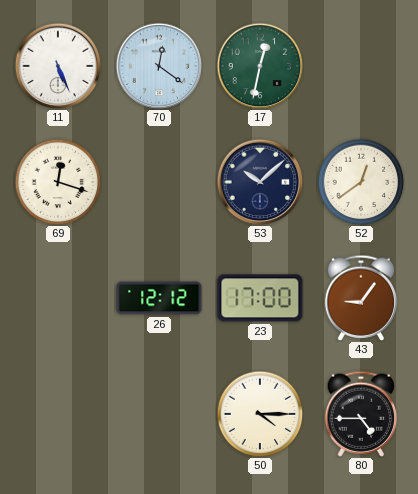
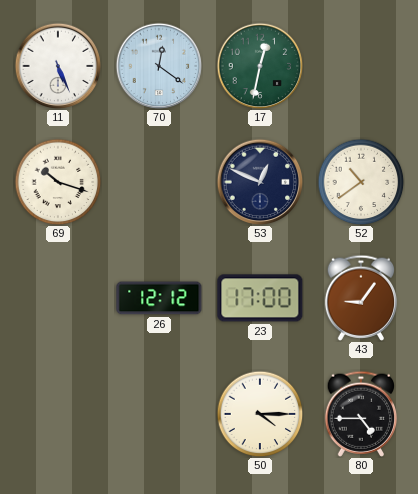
69: 12:18 -> 10:18
53: 10:08 -> 12:49
52: 12:39 -> 10:39
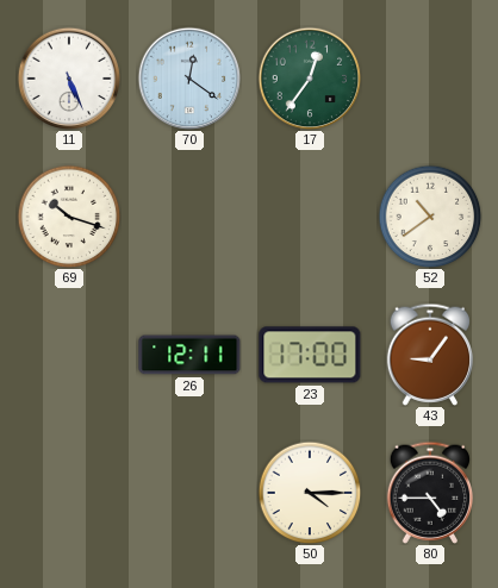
17: 12:32 -> 12:36
53: 12:49 -> none
26: 12:12 -> 12:11
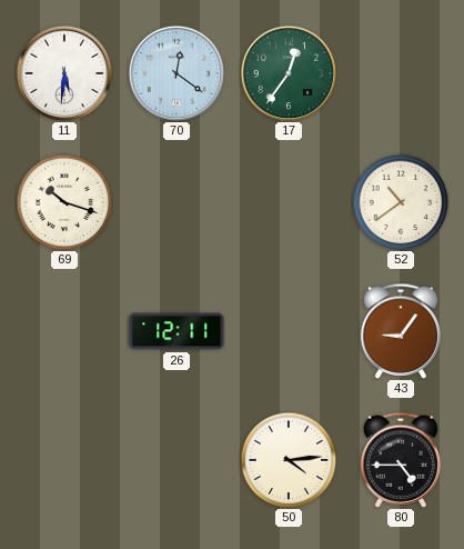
11: 5:26 -> 5:31
23: 17:00 -> none
50: 4:15 -> 4:14
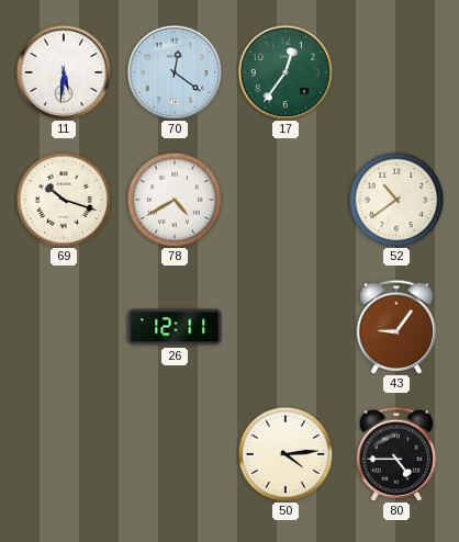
78: none -> 4:40
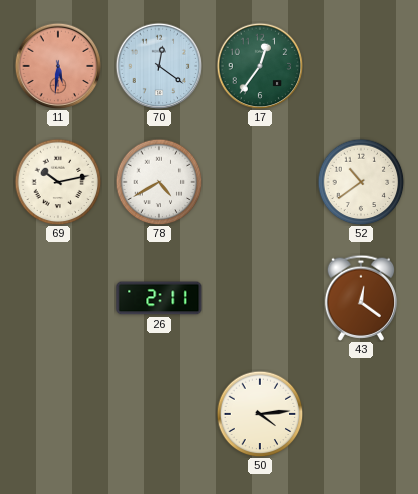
11 dial: white -> salmon
69: 10:18 -> 10:13
26: 12:11 -> 2:11
43: 9:06 -> 12:21
80: 4:45 -> none
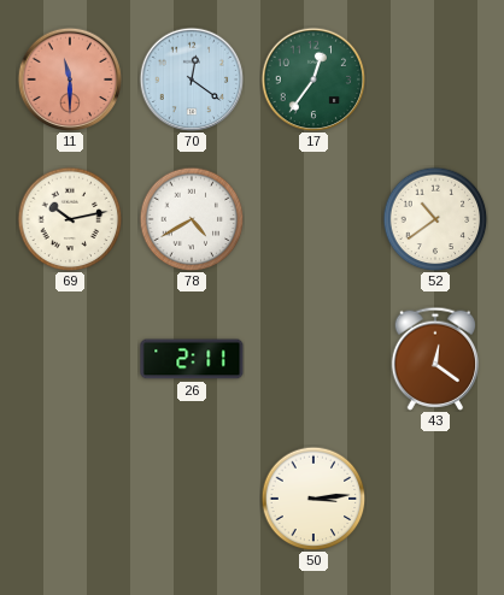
11: 5:31 -> 11:30
50: 4:14 -> 3:14
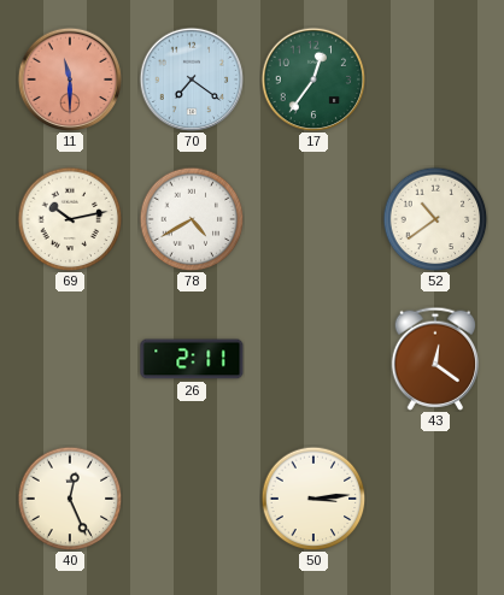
70: 12:21 -> 7:21
40: none -> 12:26
